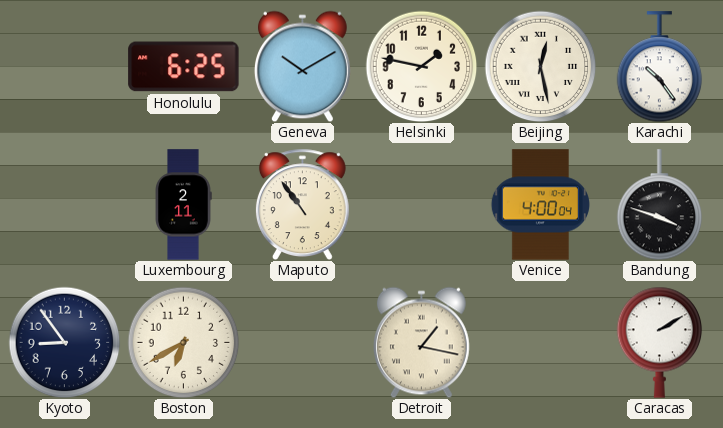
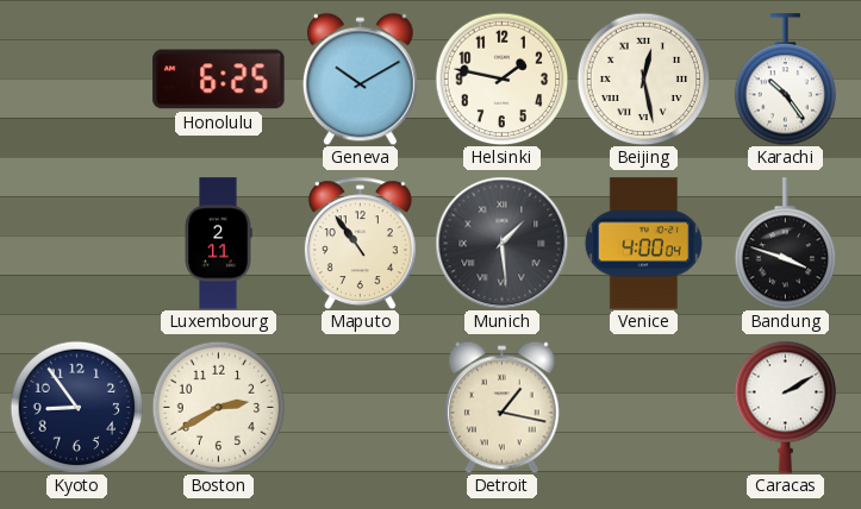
Munich: none -> 1:29
Boston: 6:40 -> 2:40
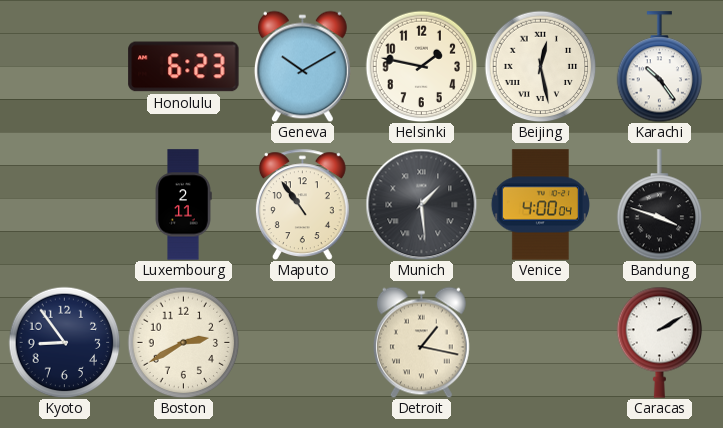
Honolulu: 6:25 -> 6:23
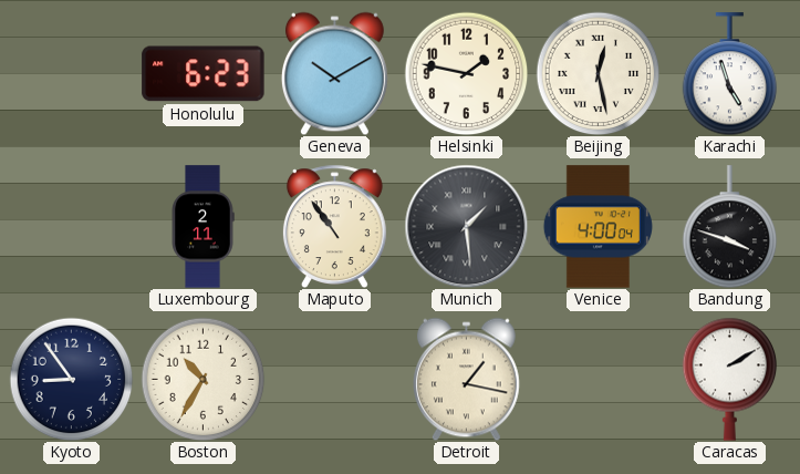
Karachi: 10:24 -> 4:57
Boston: 2:40 -> 10:35
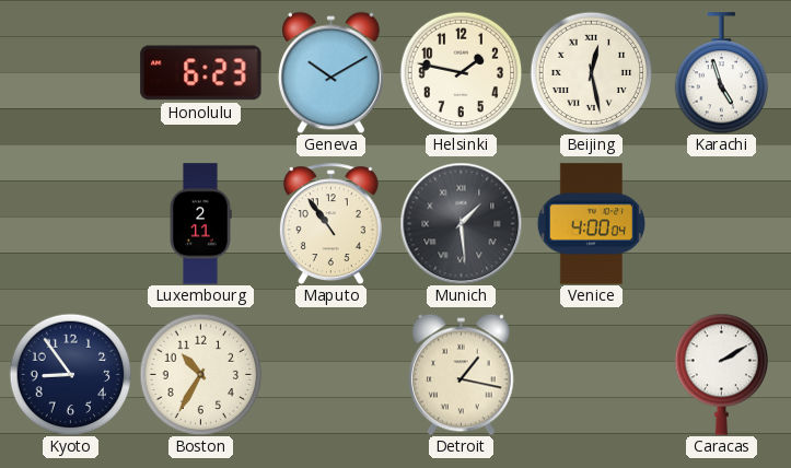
Bandung: 3:48 -> none
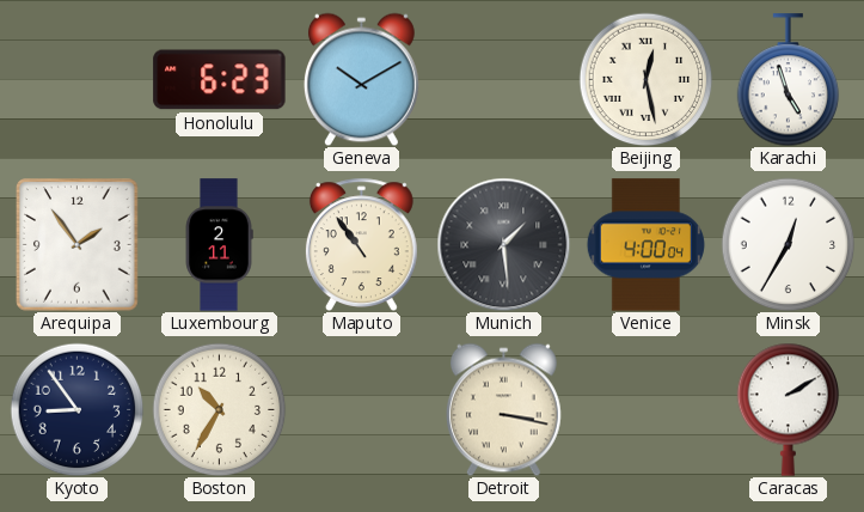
Helsinki: 1:47 -> none
Arequipa: none -> 1:54
Minsk: none -> 12:35
Detroit: 1:17 -> 3:17
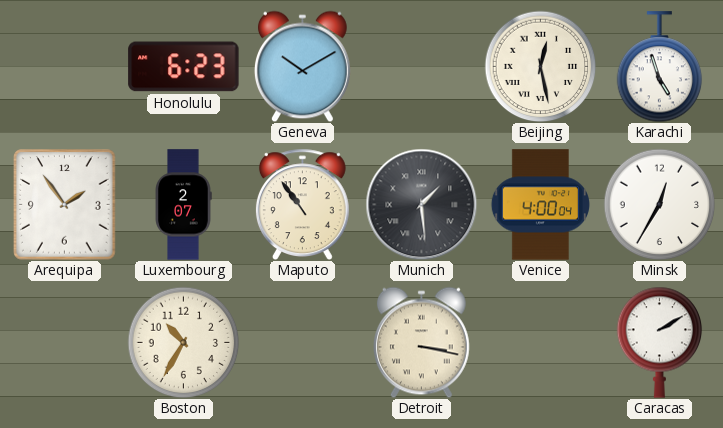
Luxembourg: 2:11 -> 2:07
Kyoto: 8:54 -> none
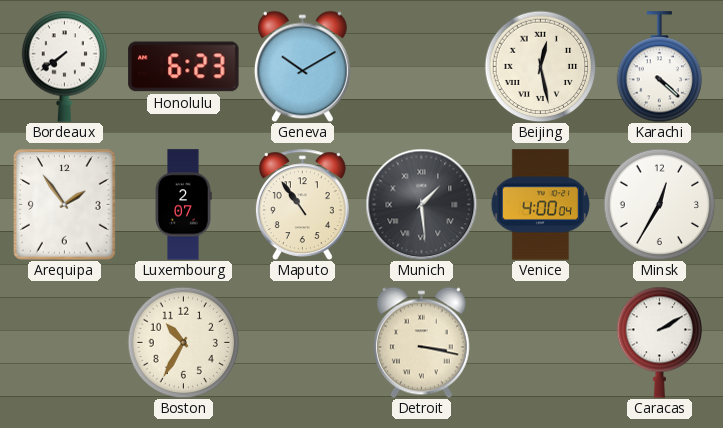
Bordeaux: none -> 7:39
Karachi: 4:57 -> 4:22
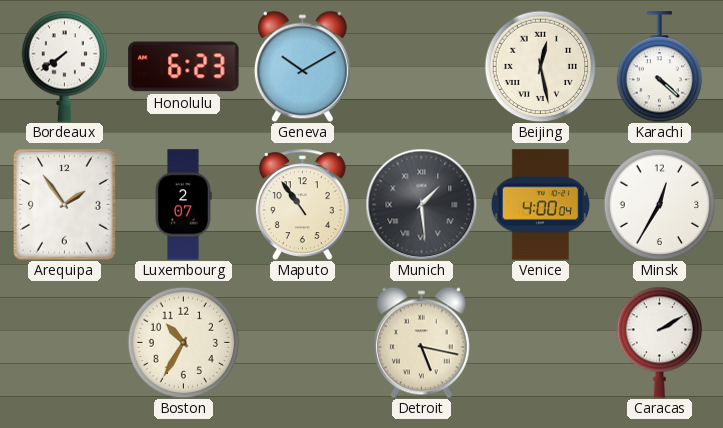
Detroit: 3:17 -> 5:17
